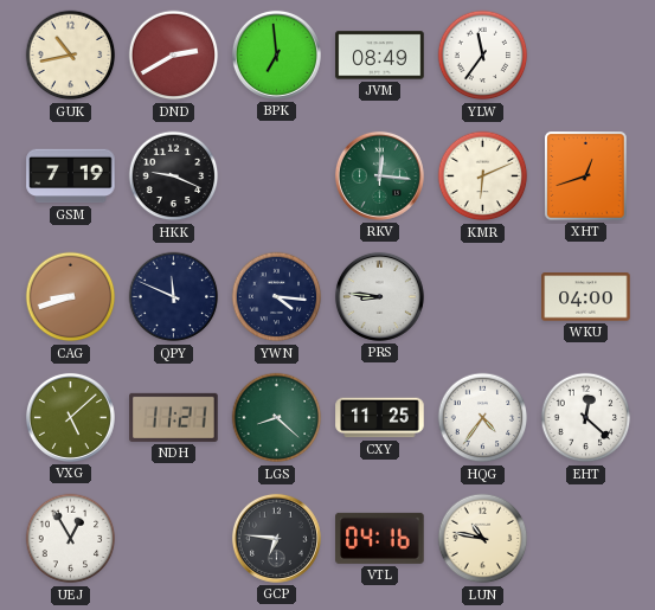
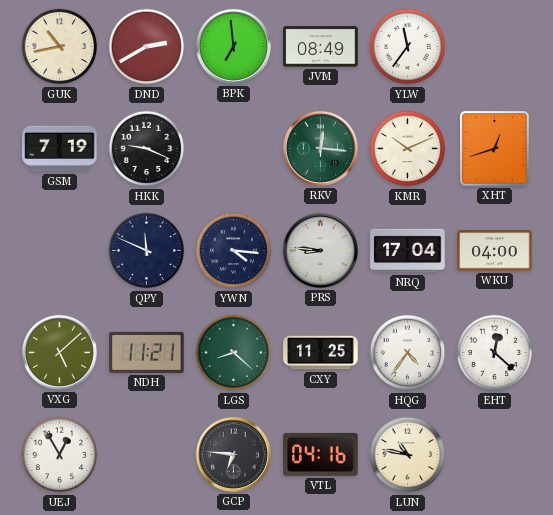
KMR: 6:11 -> 10:11
CAG: 8:42 -> none
NRQ: none -> 17:04
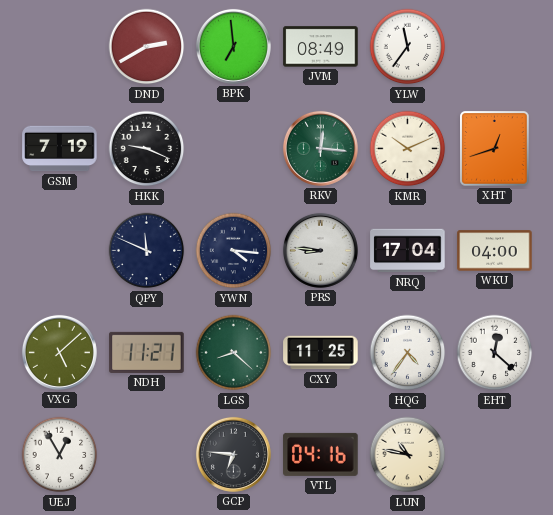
GUK: 10:43 -> none
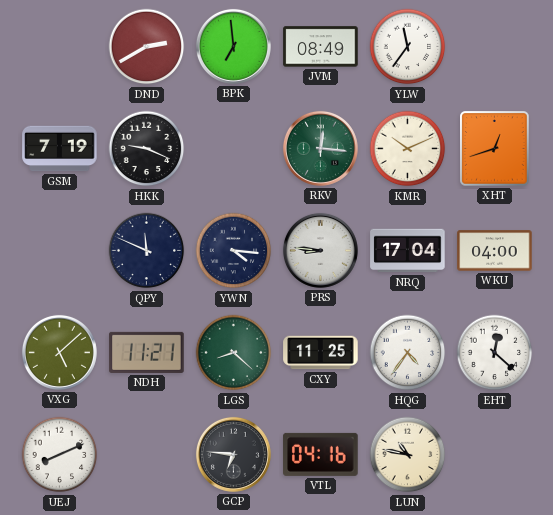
UEJ: 12:55 -> 8:11
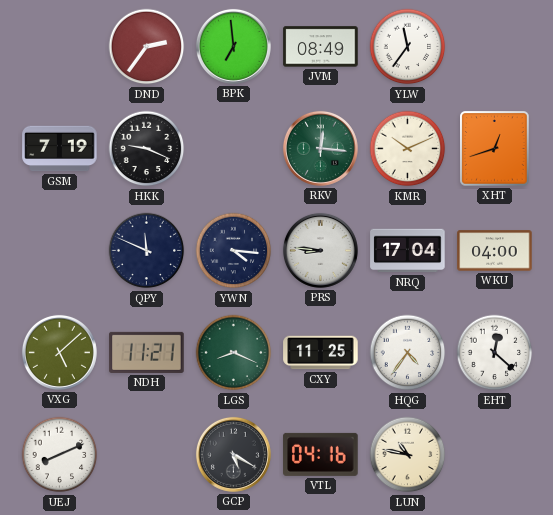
DND: 2:40 -> 2:36
LGS: 8:22 -> 8:19
GCP: 6:46 -> 5:20
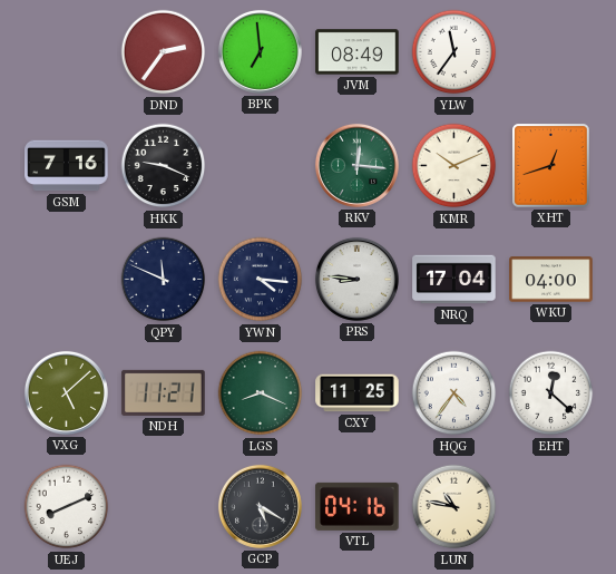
GSM: 7:19 -> 7:16
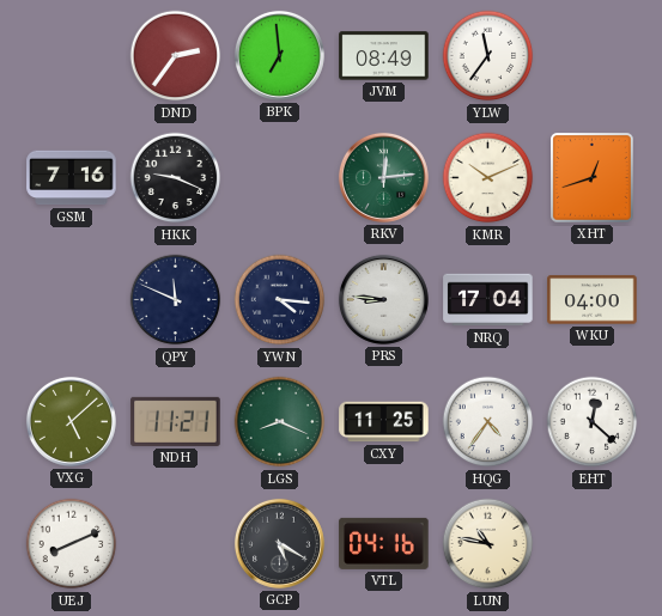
RKV: 12:16 -> 12:14
